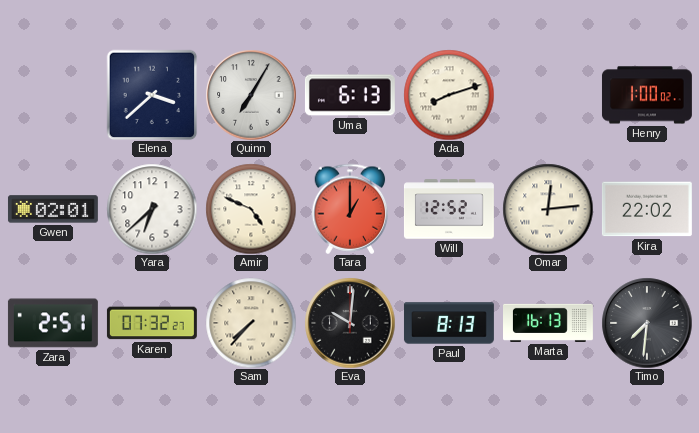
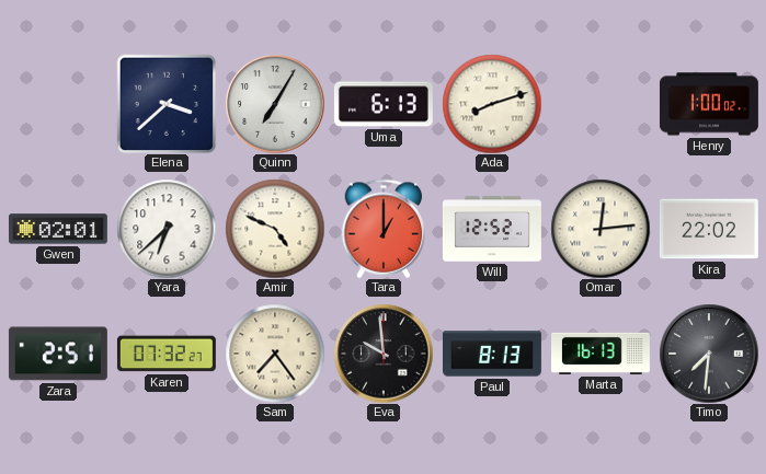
Sam: 7:37 -> 7:24
Eva: 10:01 -> 9:59
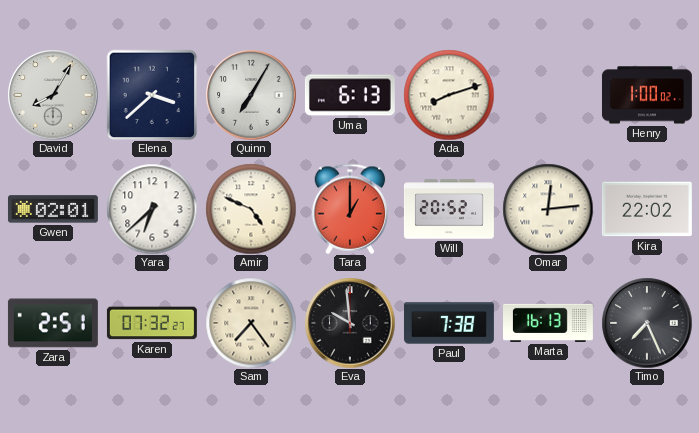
David: none -> 8:05
Will: 12:52 -> 20:52
Paul: 8:13 -> 7:38
Timo: 7:31 -> 7:26
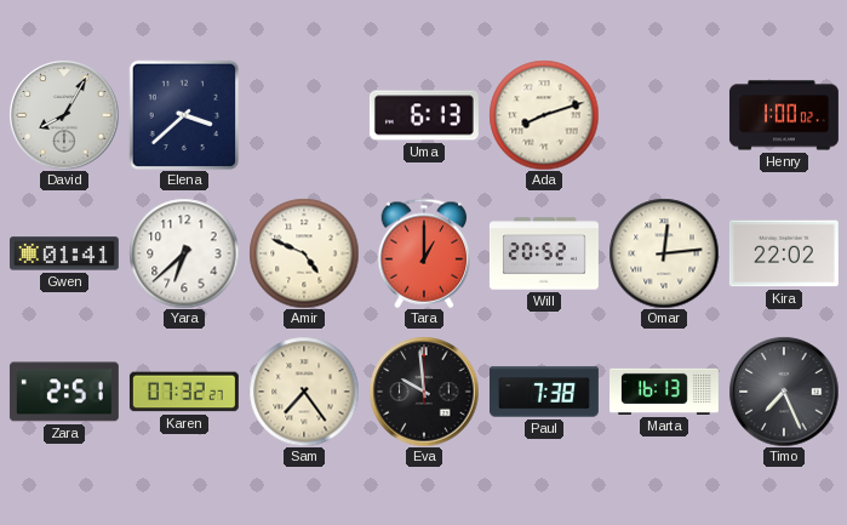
Quinn: 7:05 -> none
Gwen: 02:01 -> 01:41
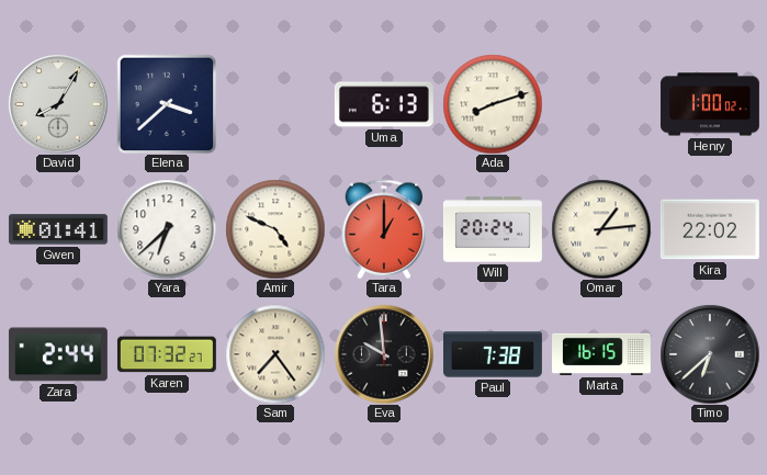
Will: 20:52 -> 20:24
Omar: 12:14 -> 1:14
Zara: 2:51 -> 2:44
Marta: 16:13 -> 16:15
Timo: 7:26 -> 6:38
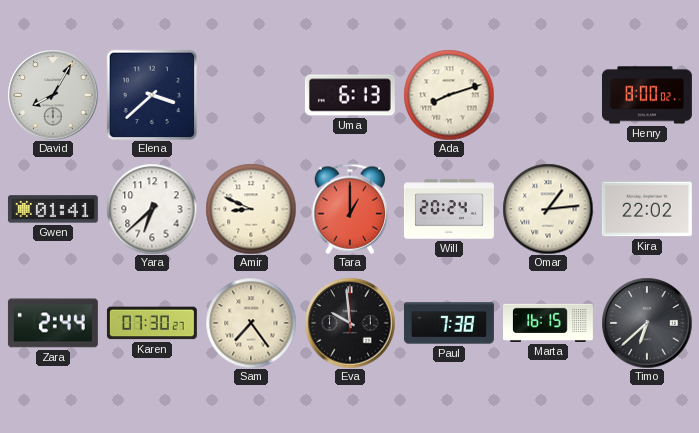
Henry: 1:00 -> 8:00
Amir: 4:49 -> 8:49
Karen: 07:32 -> 07:30
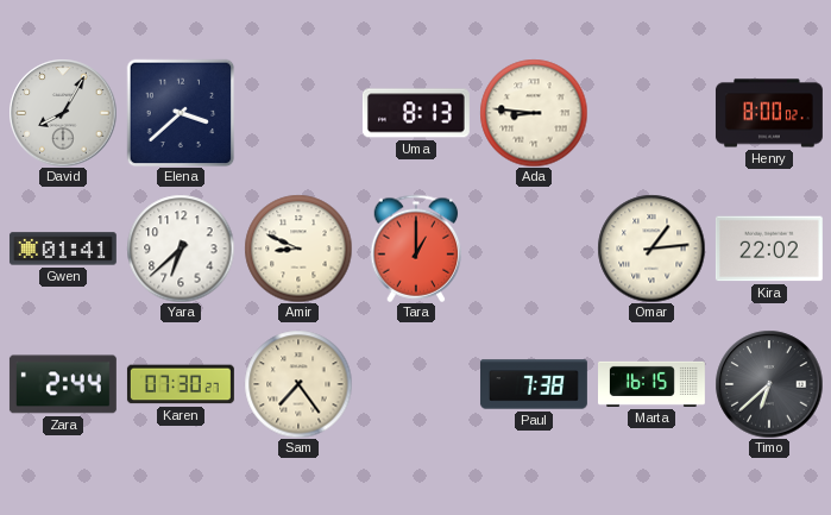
Uma: 6:13 -> 8:13
Ada: 8:12 -> 8:46
Will: 20:24 -> none
Eva: 9:59 -> none
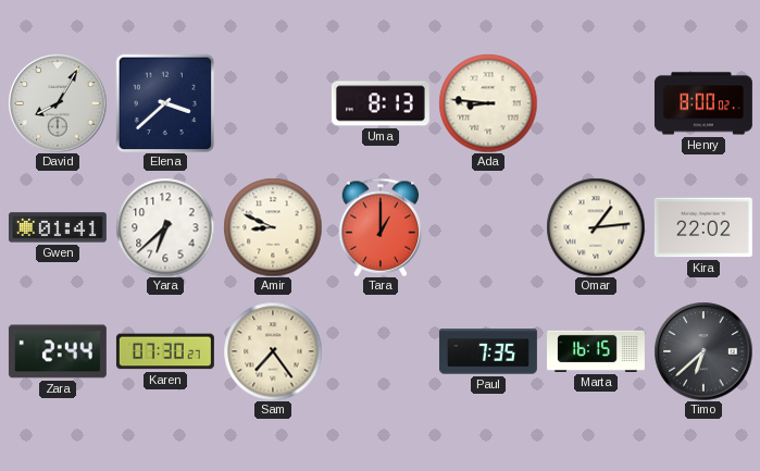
Paul: 7:38 -> 7:35
